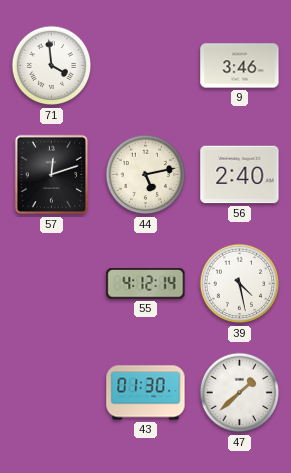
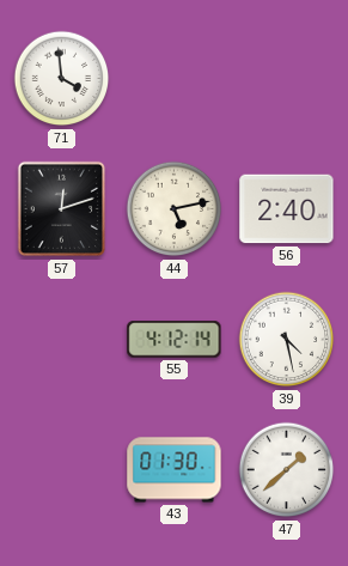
9: 3:46 -> none
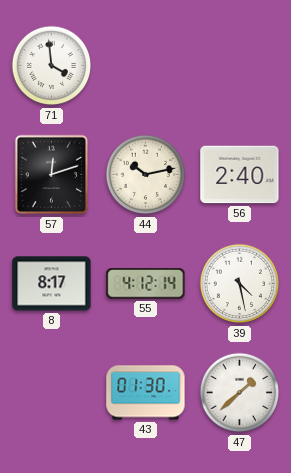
44: 5:13 -> 10:13
8: none -> 8:17
